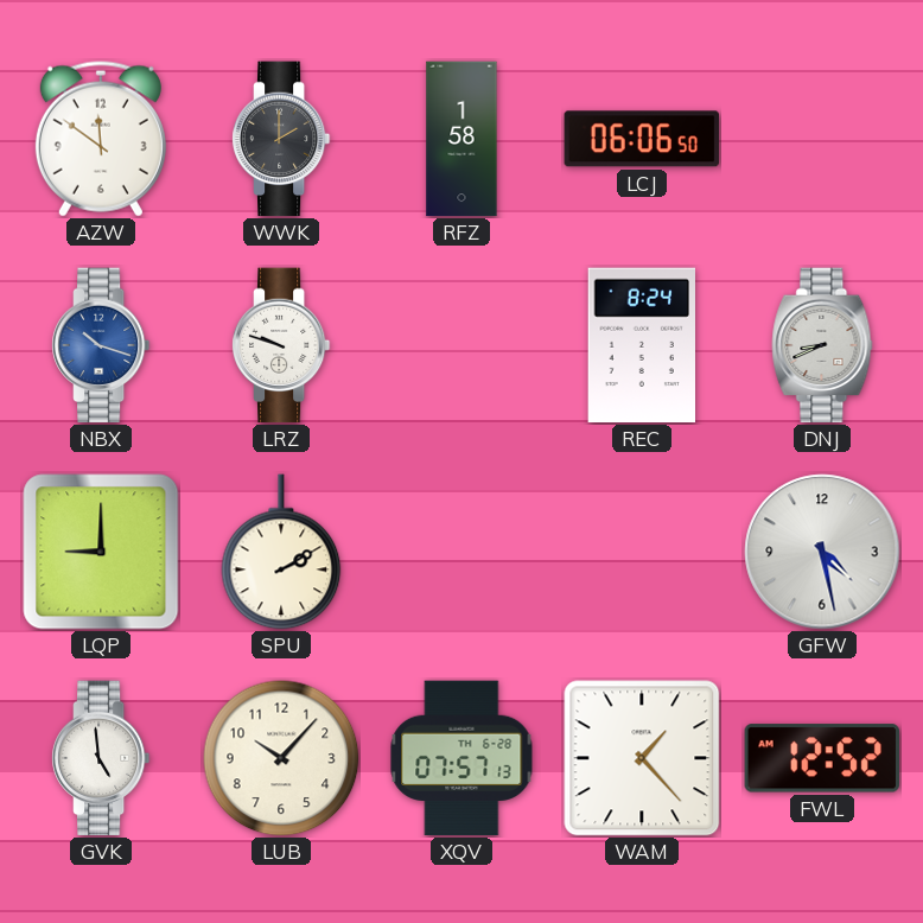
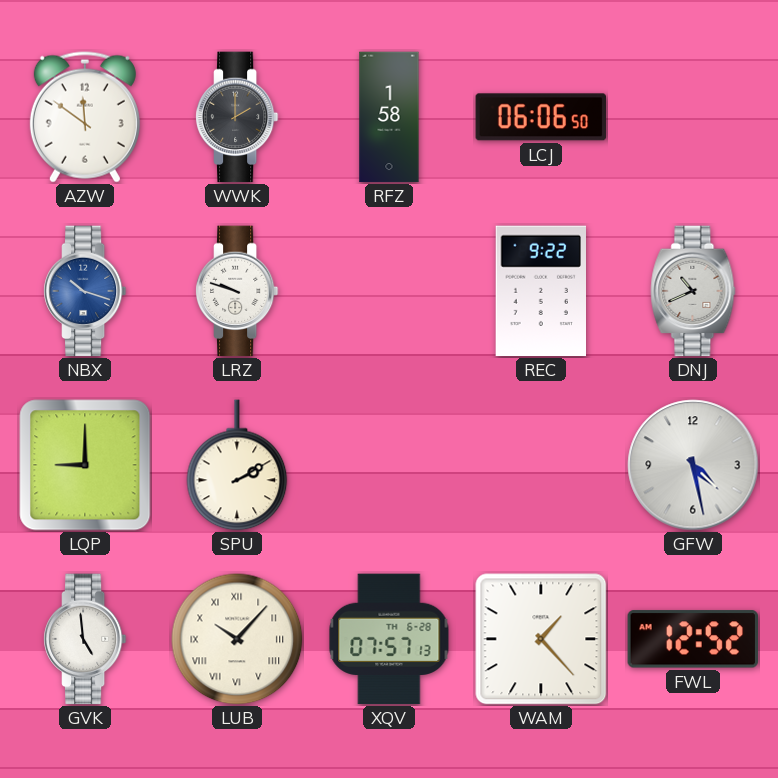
REC: 8:24 -> 9:22
DNJ: 8:41 -> 10:41
LUB numerals: Arabic -> Roman
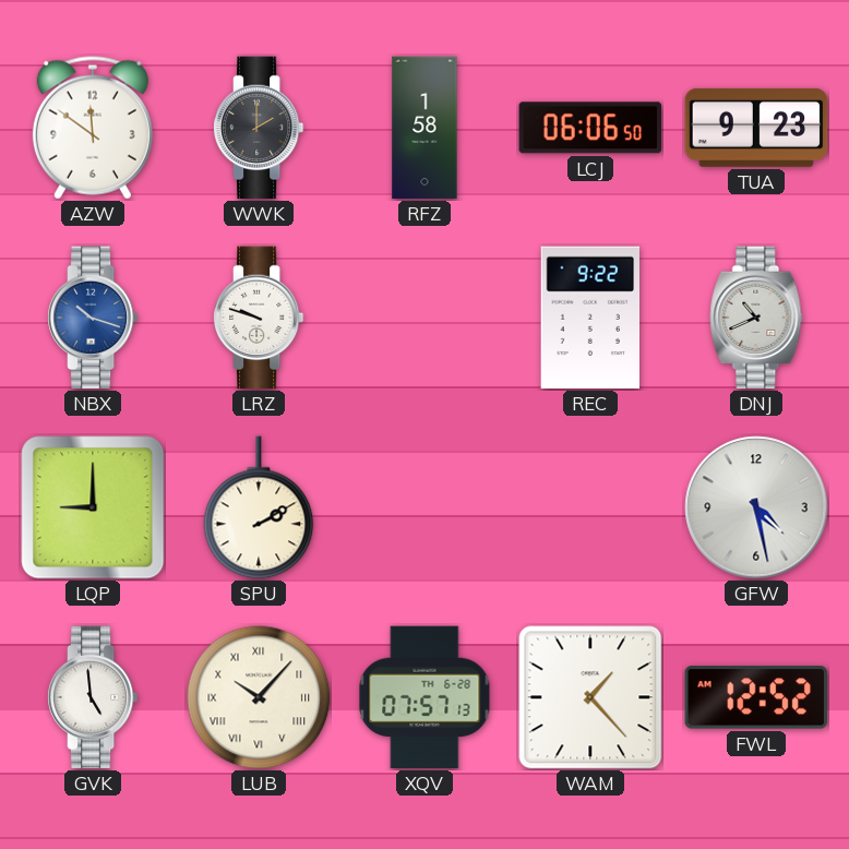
TUA: none -> 9:23
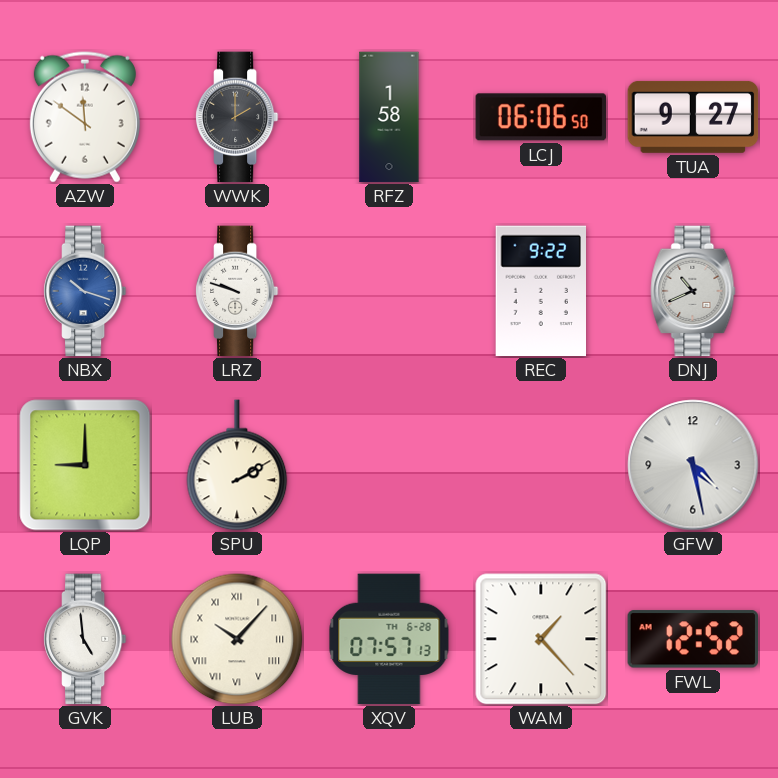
TUA: 9:23 -> 9:27
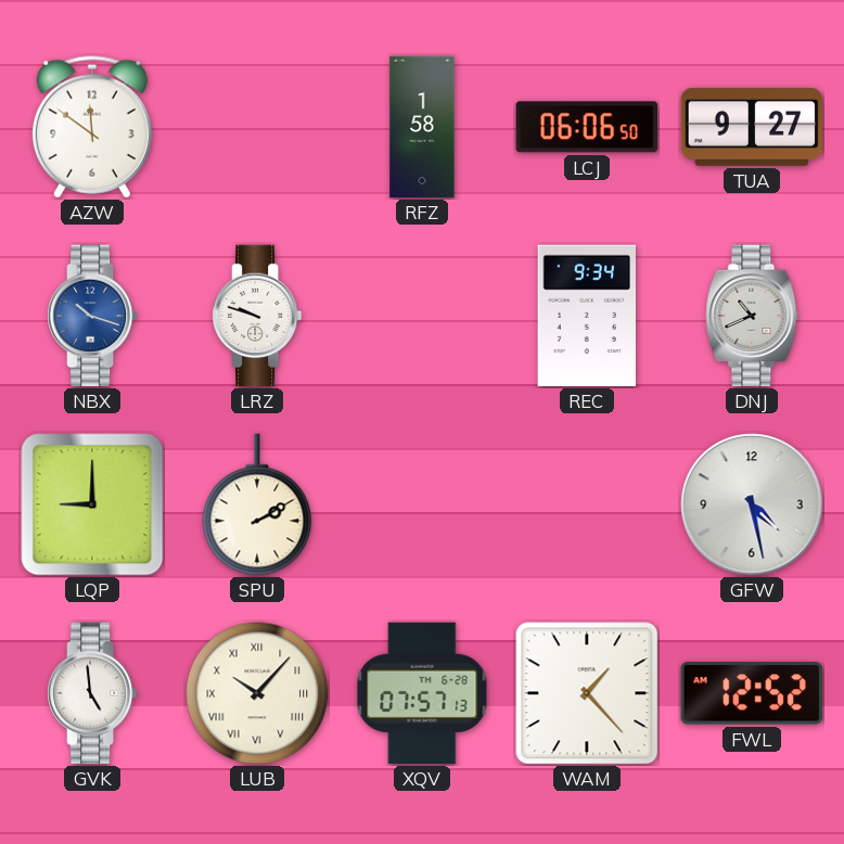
WWK: 2:00 -> none
REC: 9:22 -> 9:34
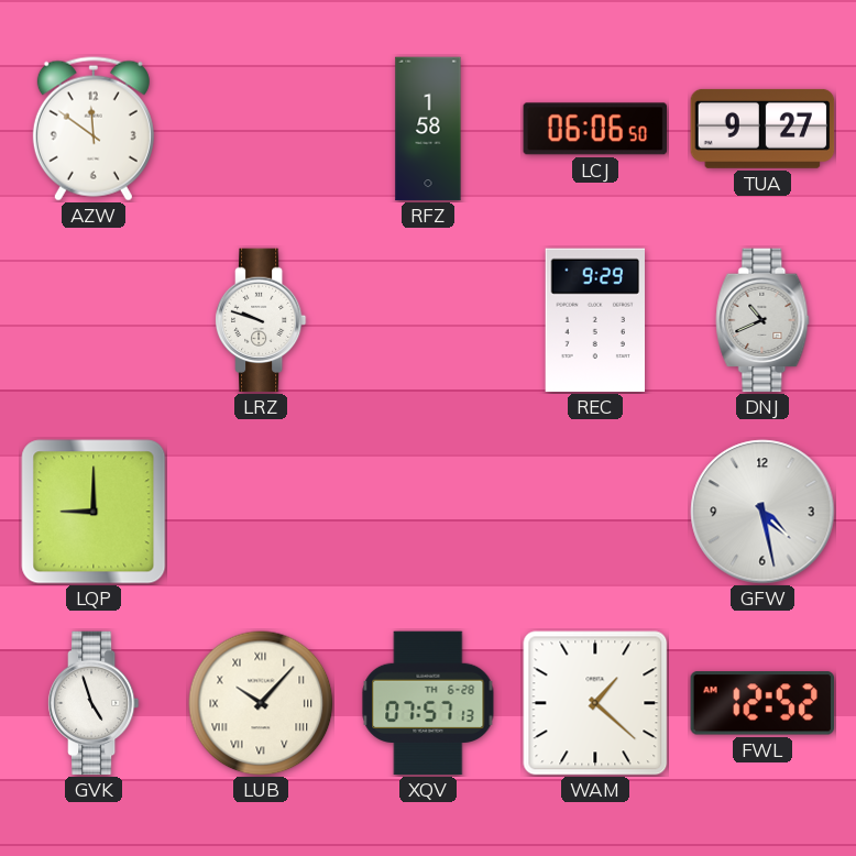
NBX: 10:18 -> none
REC: 9:34 -> 9:29
SPU: 2:10 -> none
GVK: 4:59 -> 4:57
WAM: 1:23 -> 1:22
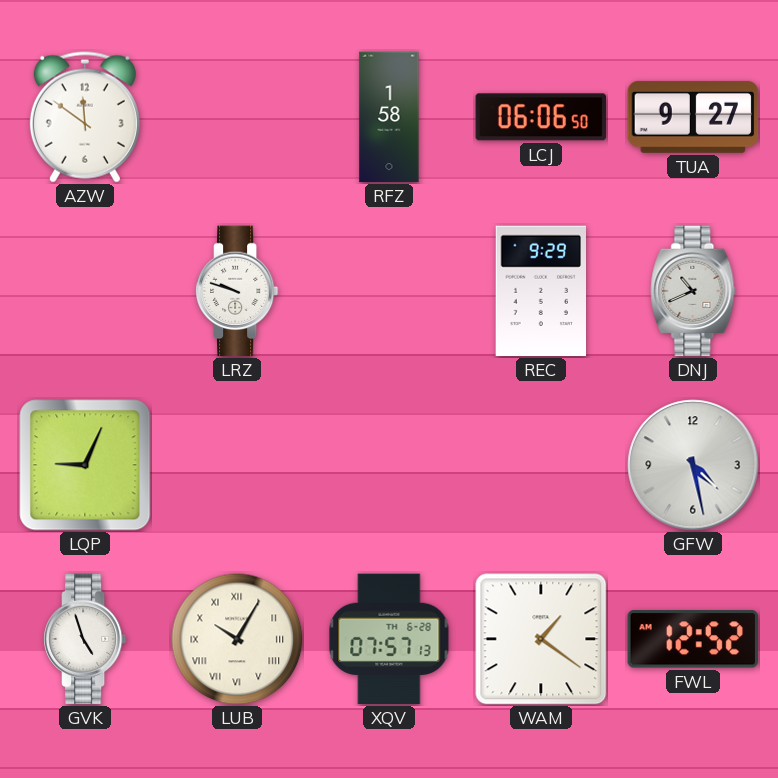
LQP: 9:00 -> 9:04
LUB: 10:07 -> 10:05
WAM: 1:22 -> 1:21
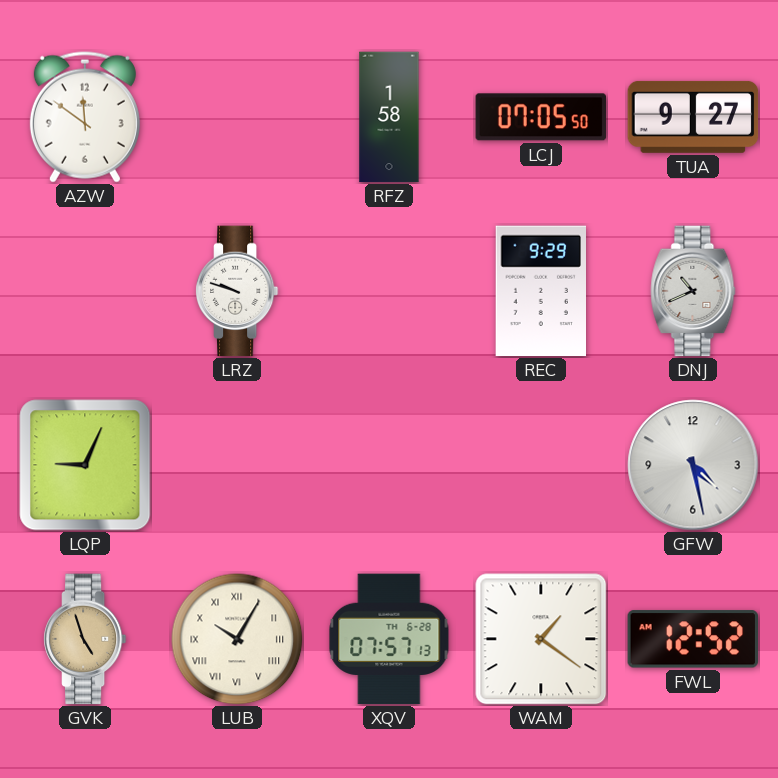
LCJ: 06:06 -> 07:05
GVK dial: white -> champagne
